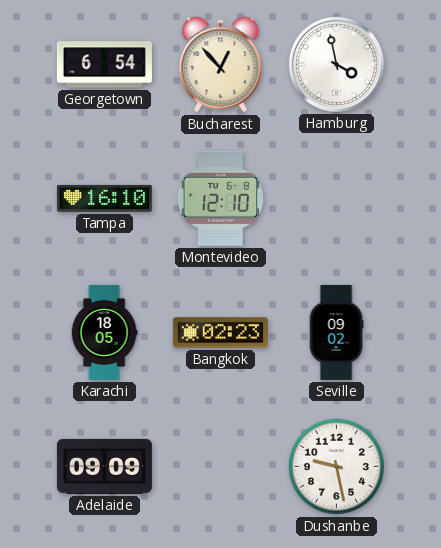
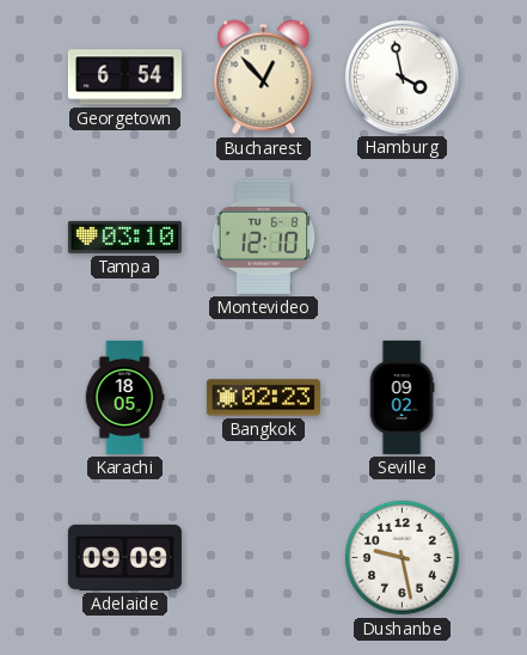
Tampa: 16:10 -> 03:10
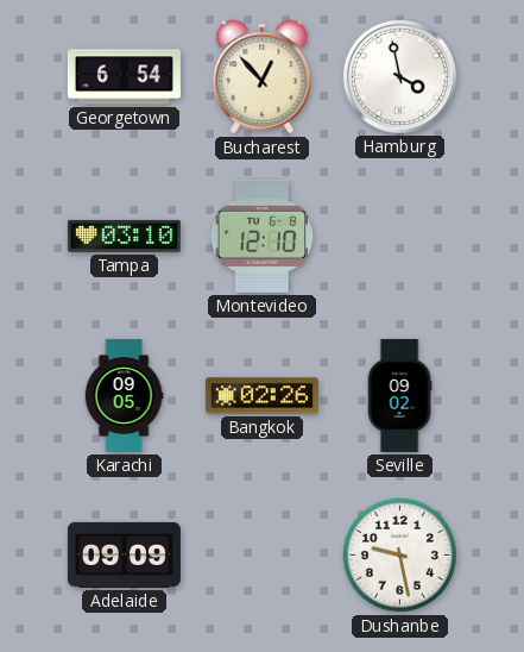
Karachi: 18:05 -> 09:05
Bangkok: 02:23 -> 02:26
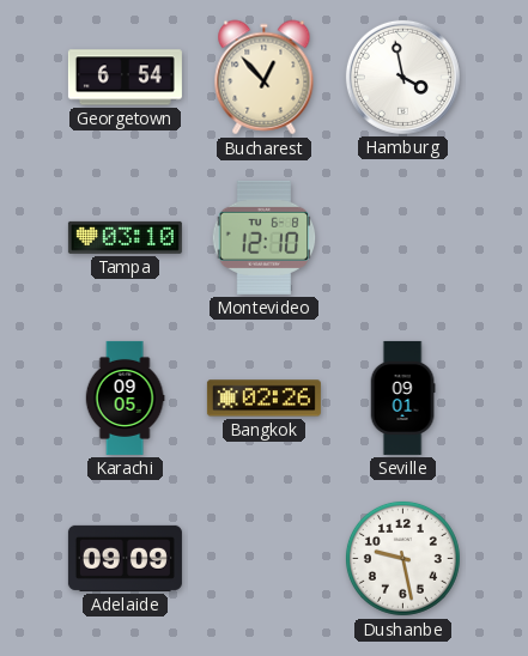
Seville: 09:02 -> 09:01
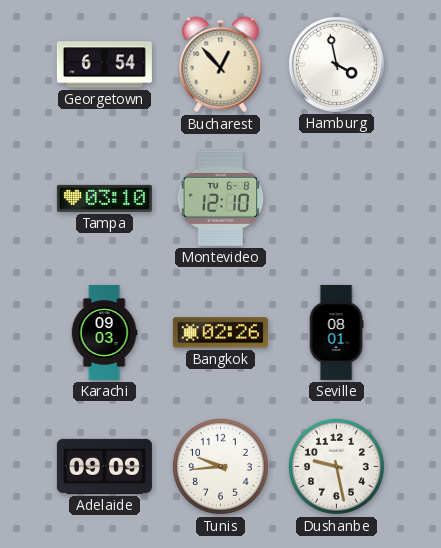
Karachi: 09:05 -> 09:03
Seville: 09:01 -> 08:01
Tunis: none -> 9:44
